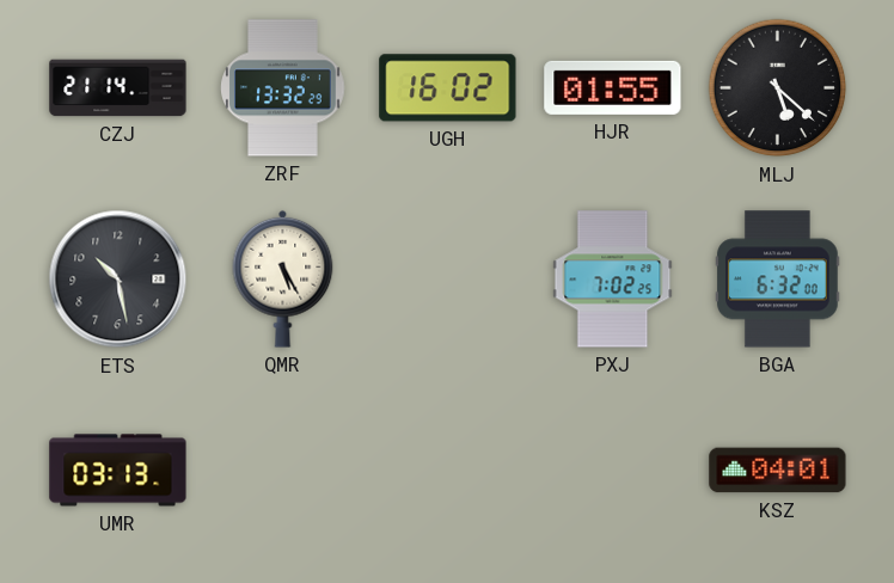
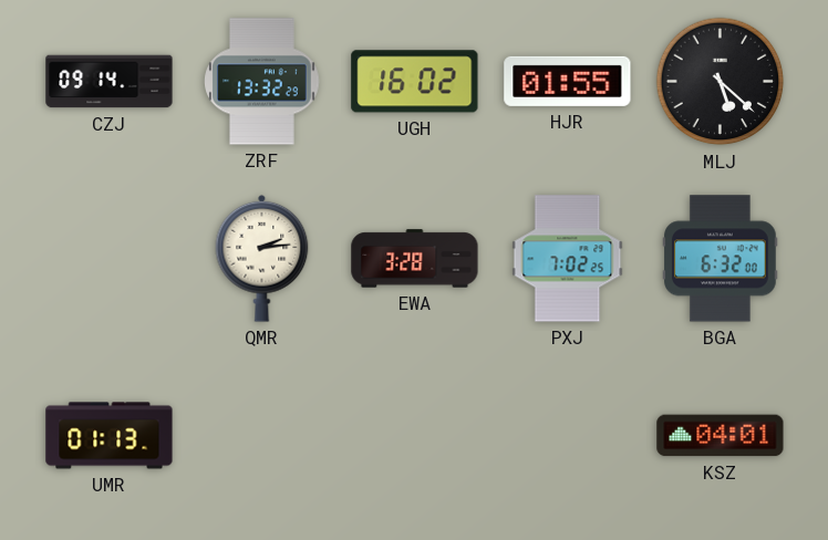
CZJ: 21:14 -> 09:14
ETS: 10:28 -> none
QMR: 5:25 -> 2:14
EWA: none -> 3:28
UMR: 03:13 -> 01:13
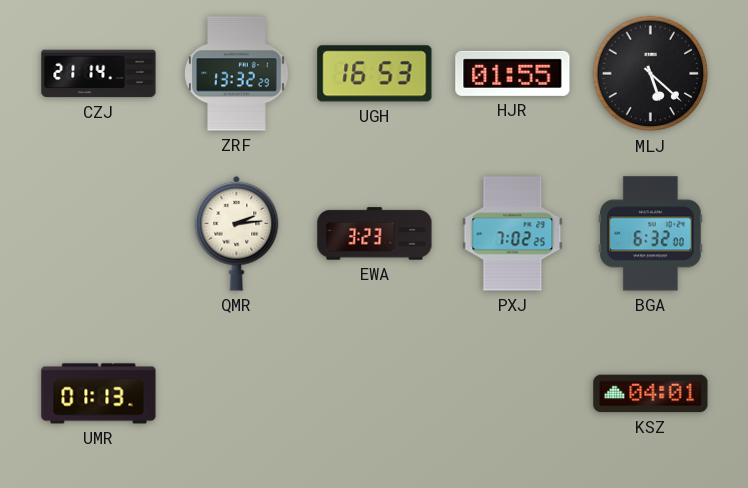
CZJ: 09:14 -> 21:14
UGH: 16:02 -> 16:53
EWA: 3:28 -> 3:23
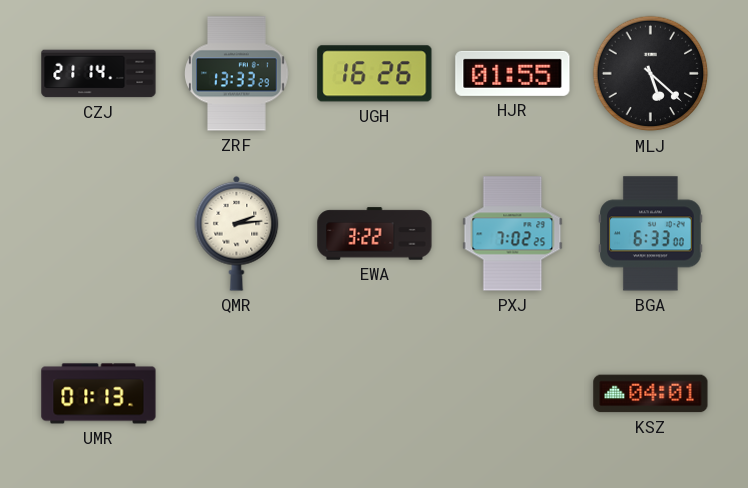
ZRF: 13:32 -> 13:33
UGH: 16:53 -> 16:26
EWA: 3:23 -> 3:22
BGA: 6:32 -> 6:33
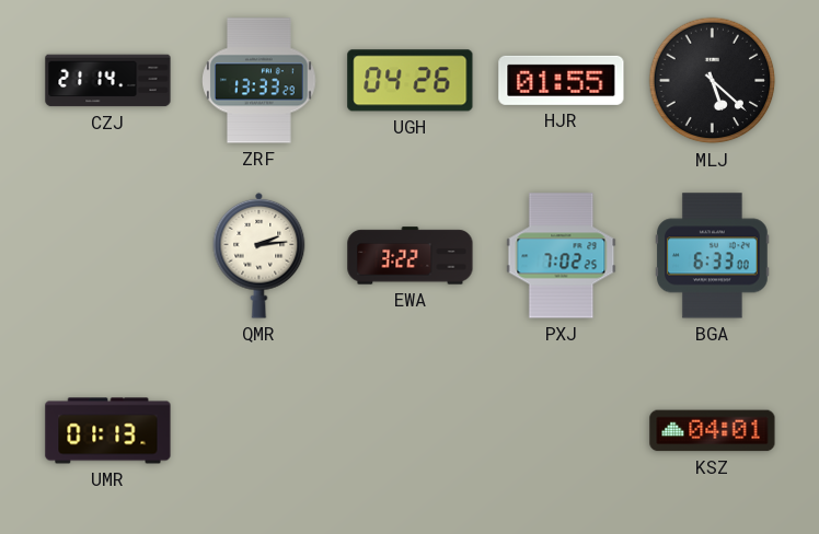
UGH: 16:26 -> 04:26
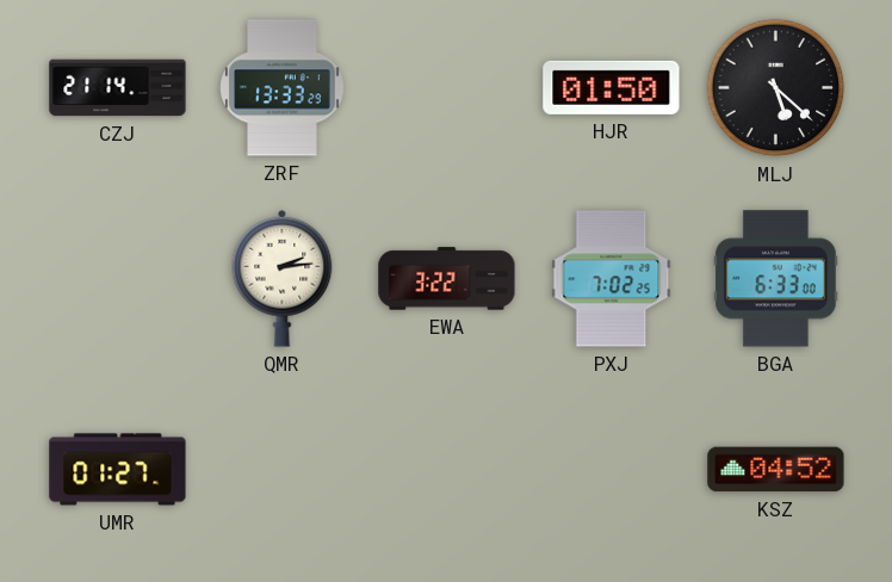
UGH: 04:26 -> none
HJR: 01:55 -> 01:50
UMR: 01:13 -> 01:27
KSZ: 04:01 -> 04:52
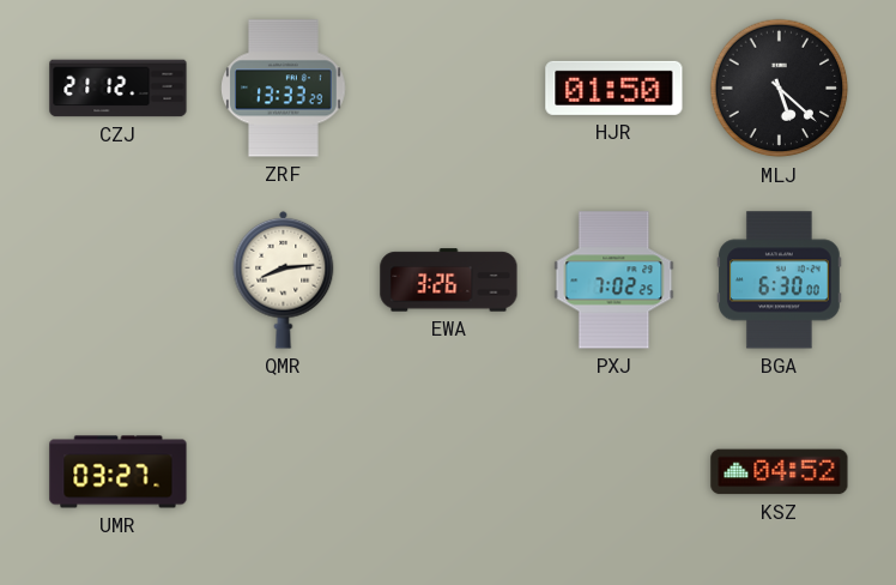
CZJ: 21:14 -> 21:12
QMR: 2:14 -> 8:14
EWA: 3:22 -> 3:26
BGA: 6:33 -> 6:30
UMR: 01:27 -> 03:27
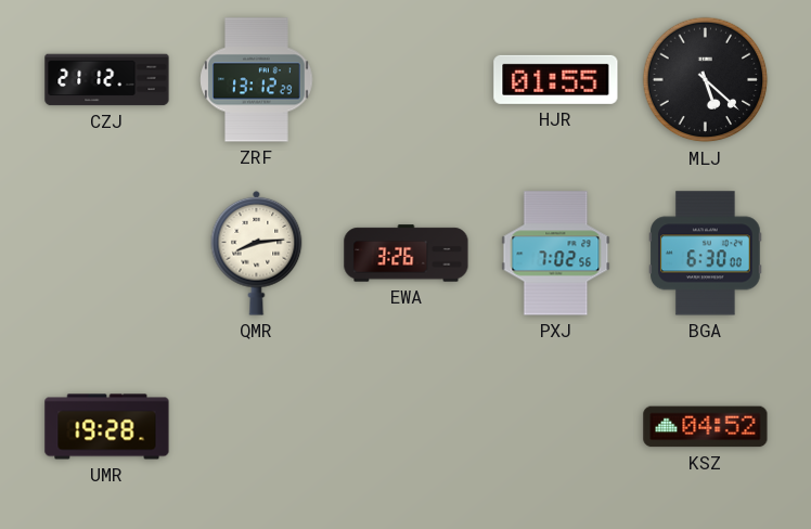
ZRF: 13:33 -> 13:12
HJR: 01:50 -> 01:55
PXJ: 7:02:25 -> 7:02:56
UMR: 03:27 -> 19:28
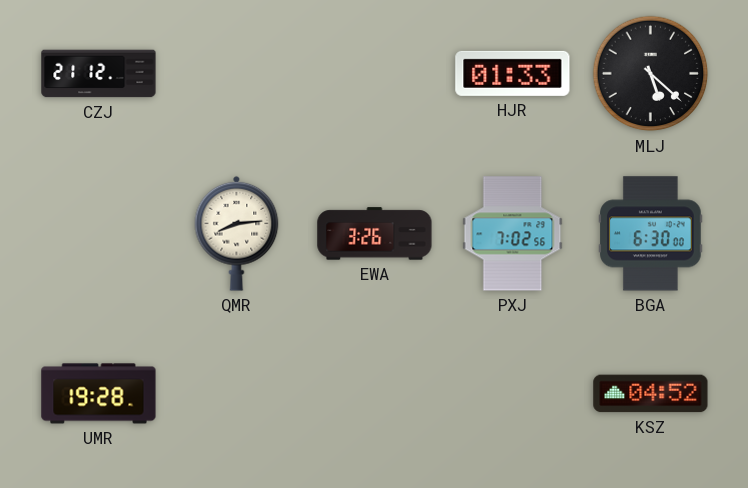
ZRF: 13:12 -> none
HJR: 01:55 -> 01:33
